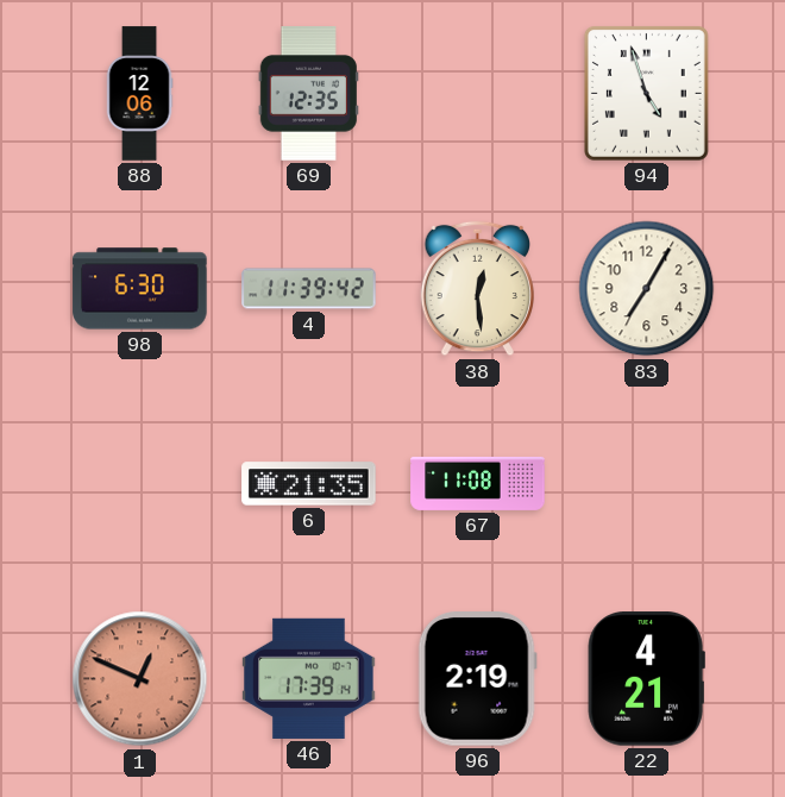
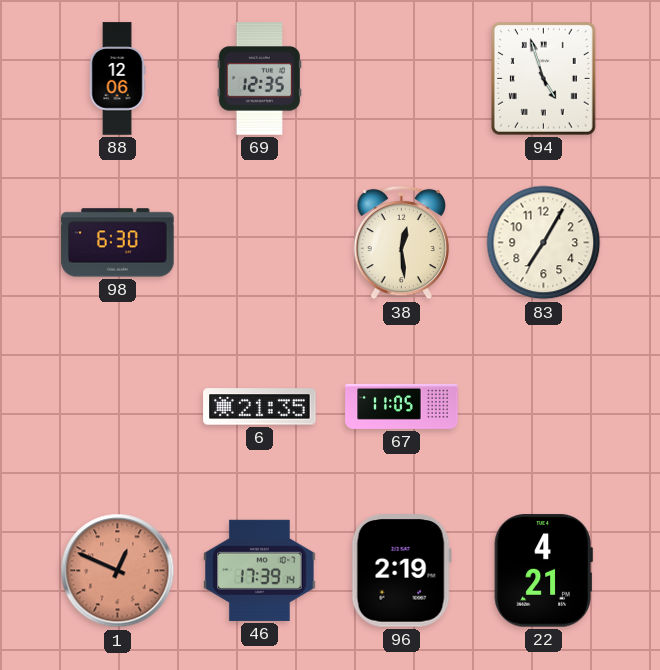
4: 11:39 -> none
67: 11:08 -> 11:05
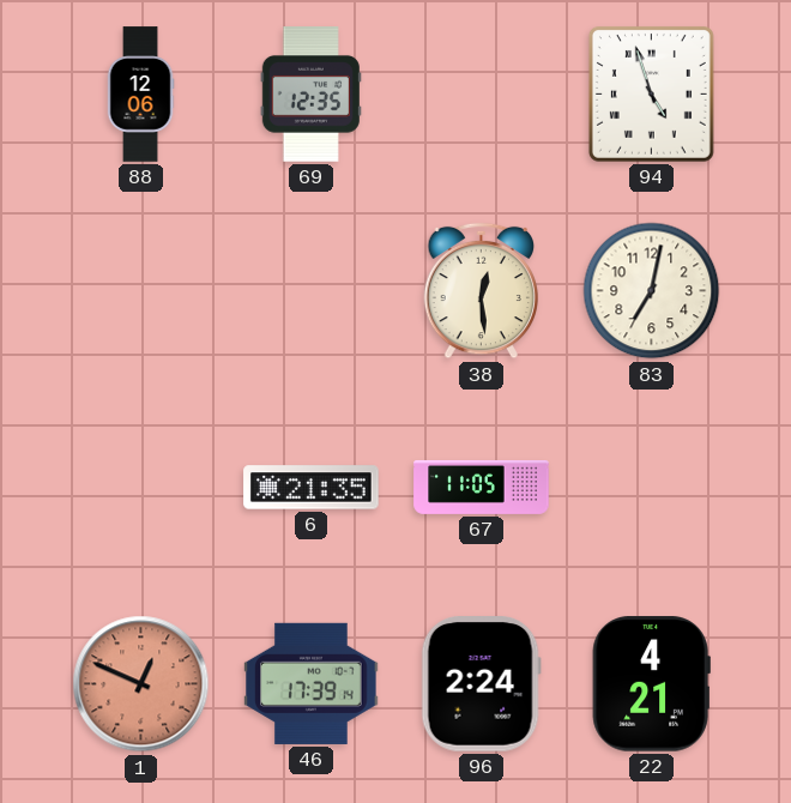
98: 6:30 -> none
83: 7:05 -> 7:02
96: 2:19 -> 2:24
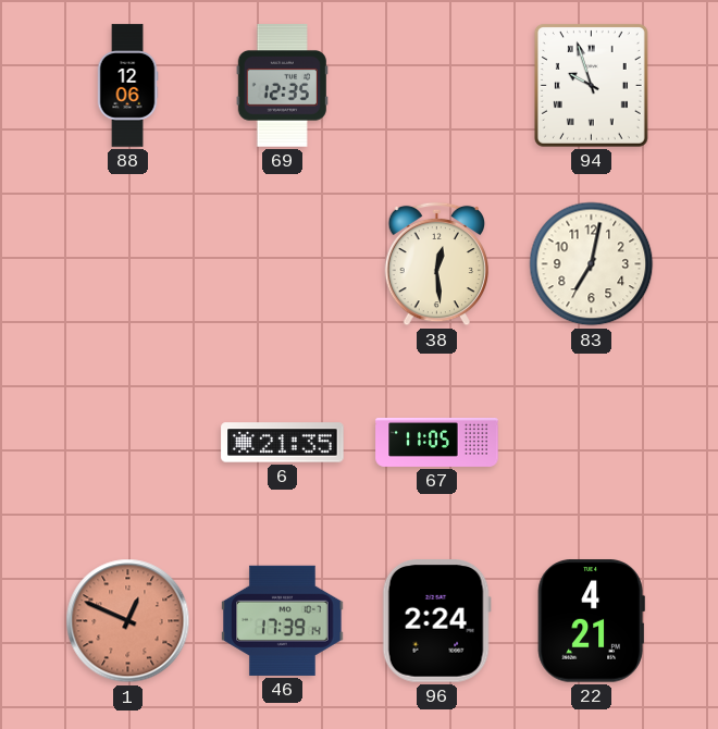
94: 4:57 -> 9:57
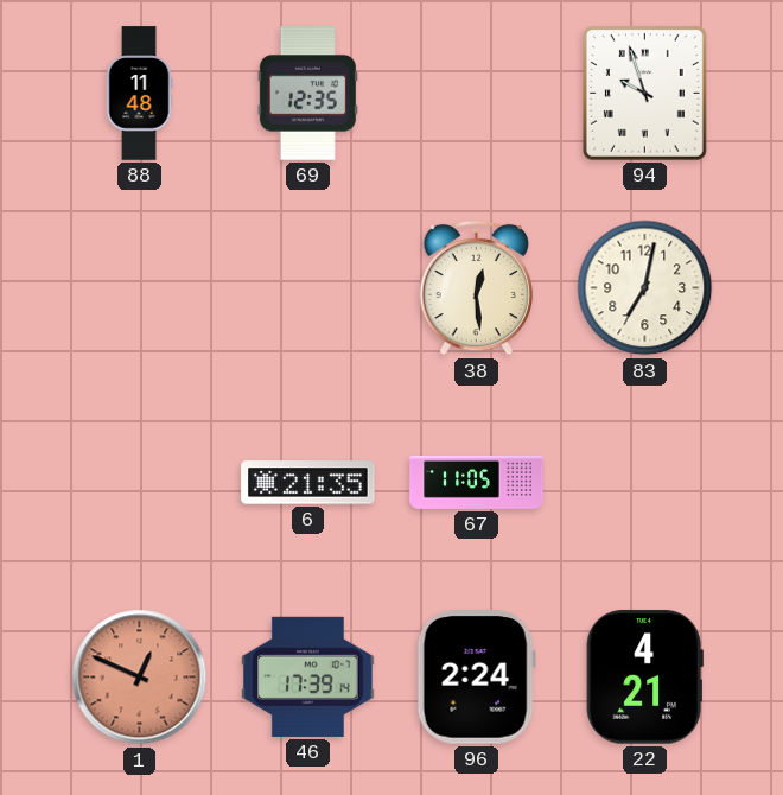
88: 12:06 -> 11:48
